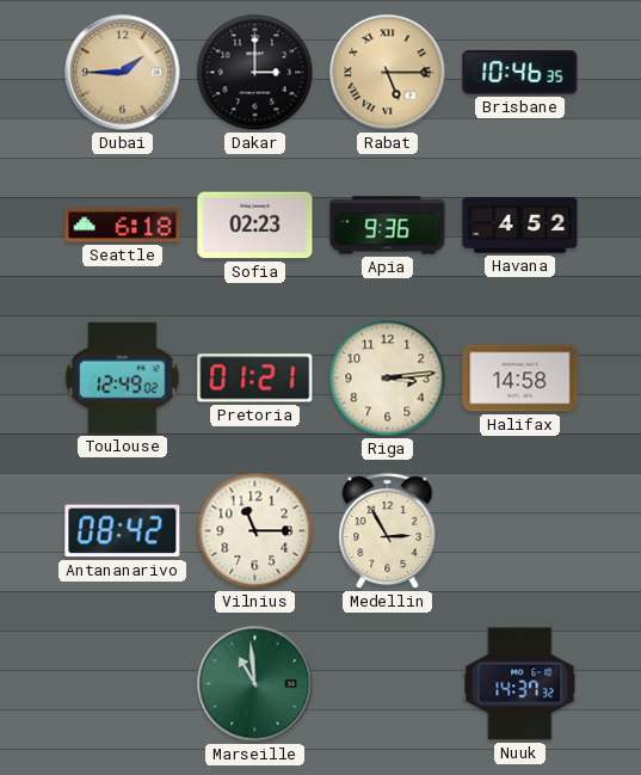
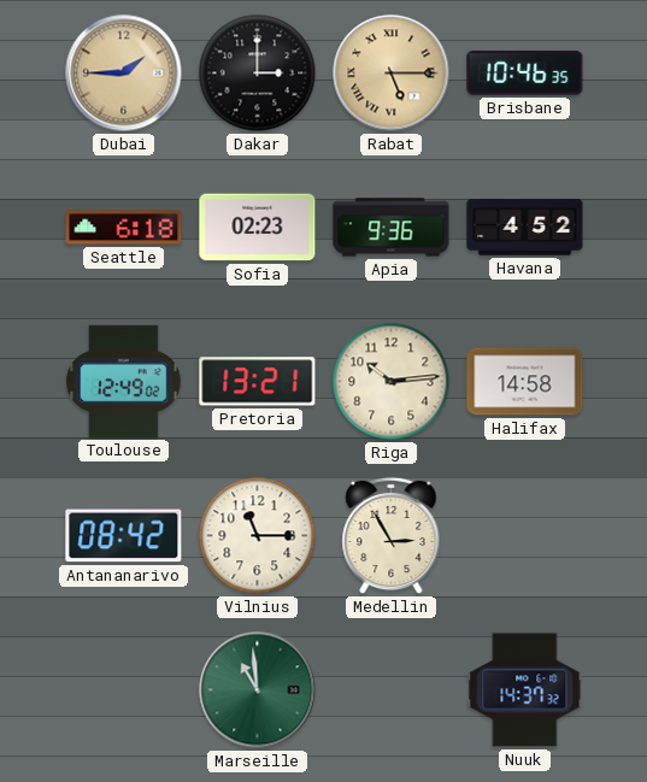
Pretoria: 01:21 -> 13:21
Riga: 3:14 -> 10:14
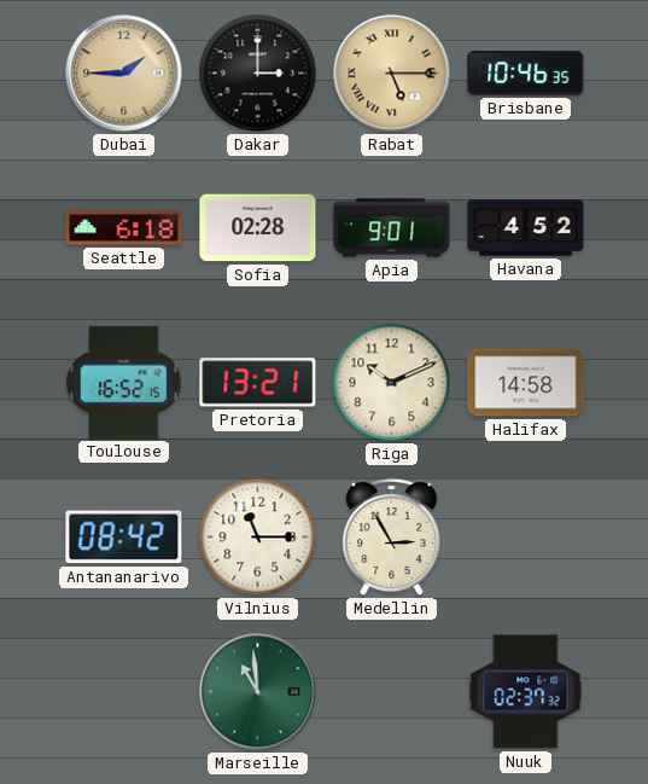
Sofia: 02:23 -> 02:28
Apia: 9:36 -> 9:01
Toulouse: 12:49 -> 16:52
Riga: 10:14 -> 10:11
Nuuk: 14:37 -> 02:37
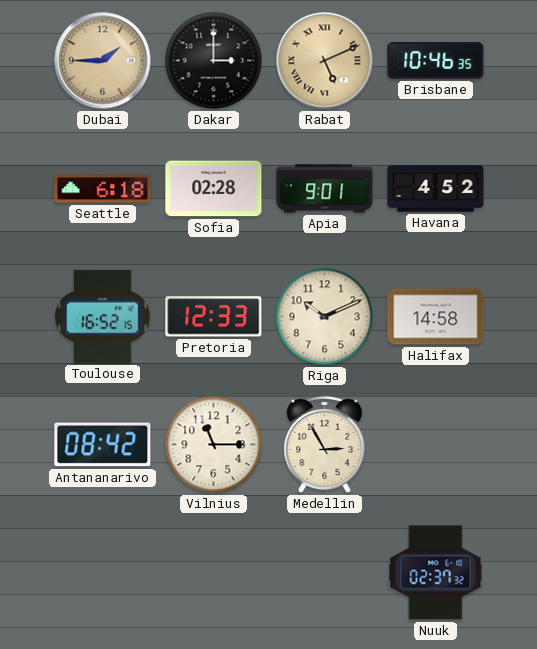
Rabat: 5:15 -> 5:11
Pretoria: 13:21 -> 12:33
Marseille: 10:59 -> none
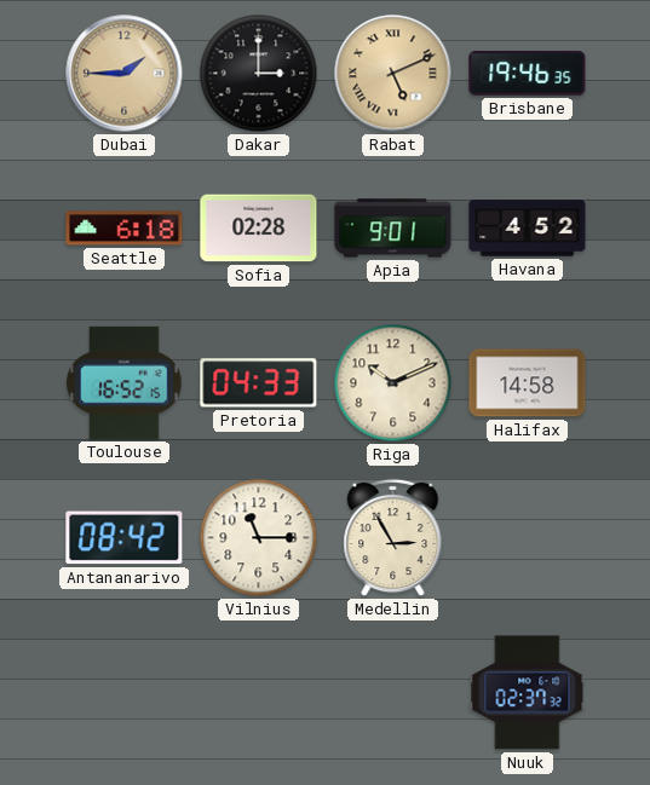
Brisbane: 10:46 -> 19:46
Pretoria: 12:33 -> 04:33
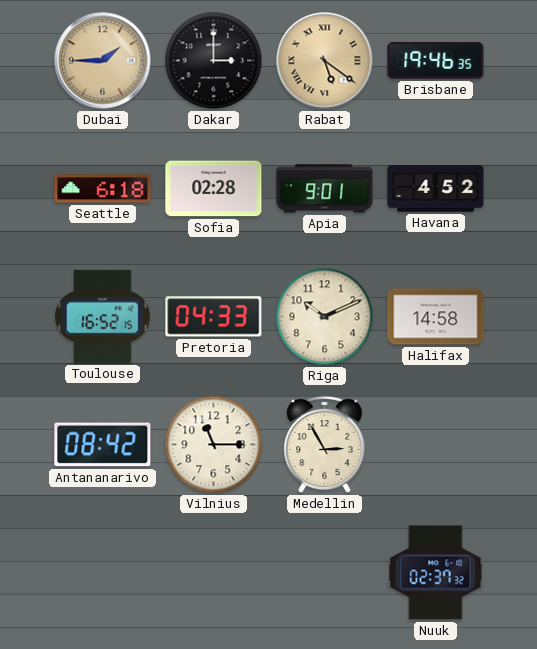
Rabat: 5:11 -> 5:21
